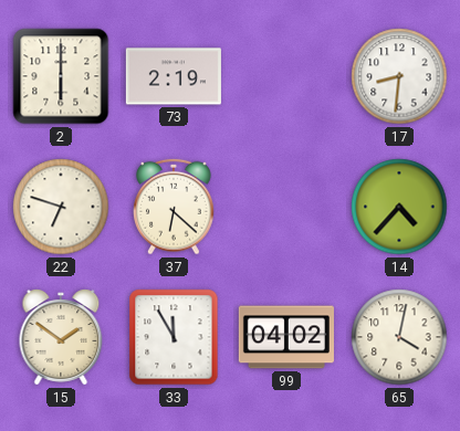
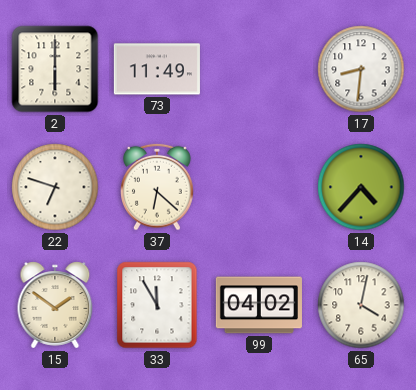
73: 2:19 -> 11:49
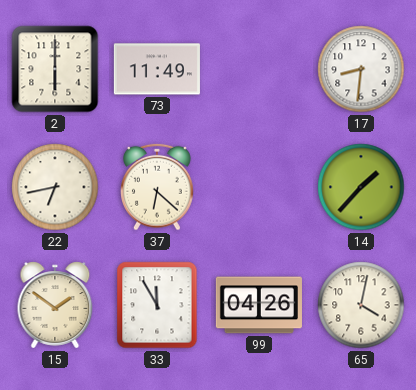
22: 6:48 -> 6:43
14: 4:37 -> 1:37
99: 04:02 -> 04:26
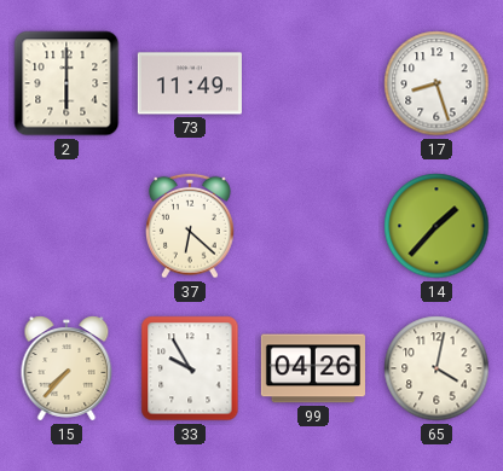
17: 8:31 -> 8:27
22: 6:43 -> none
15: 1:51 -> 7:37
33: 11:55 -> 9:55
